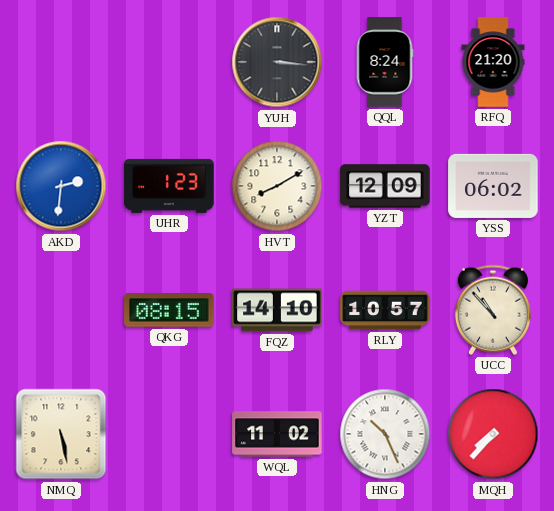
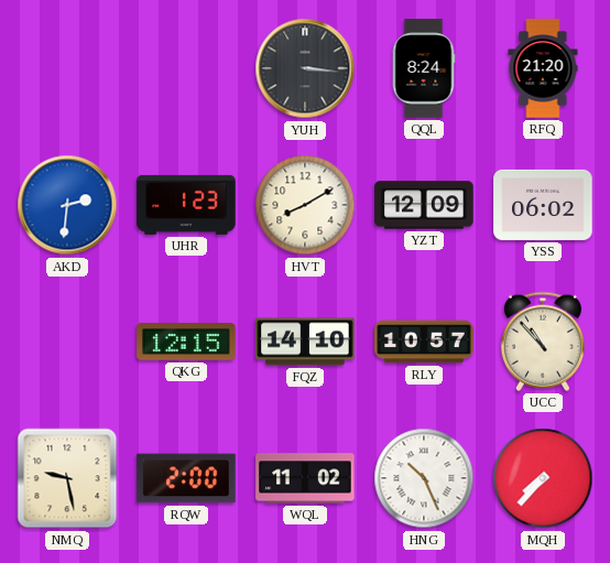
QKG: 08:15 -> 12:15
NMQ: 5:28 -> 9:28
RQW: none -> 2:00
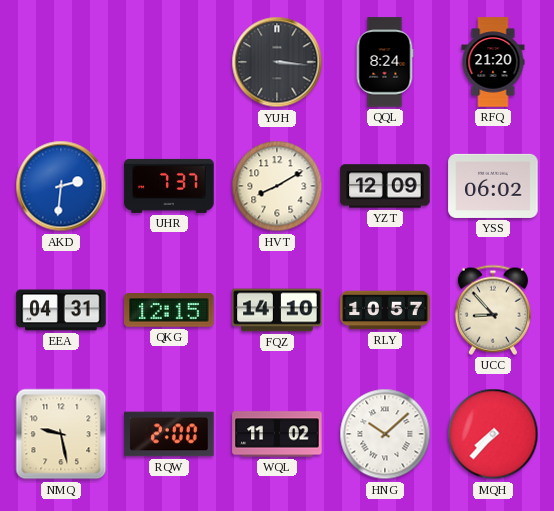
UHR: 1:23 -> 7:37
EEA: none -> 04:31
UCC: 10:53 -> 8:53
HNG: 10:26 -> 10:08
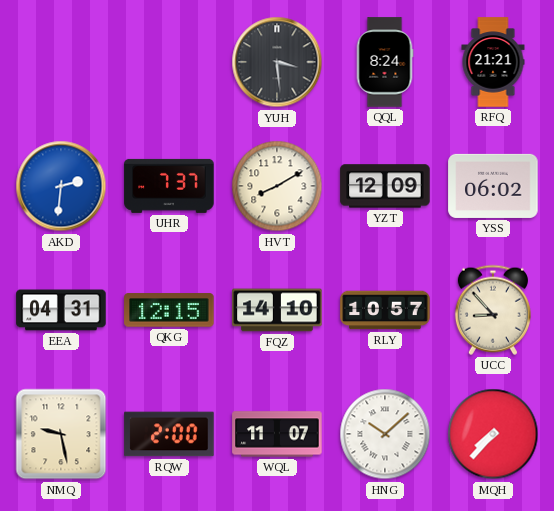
YUH: 3:16 -> 3:29
RFQ: 21:20 -> 21:21
WQL: 11:02 -> 11:07
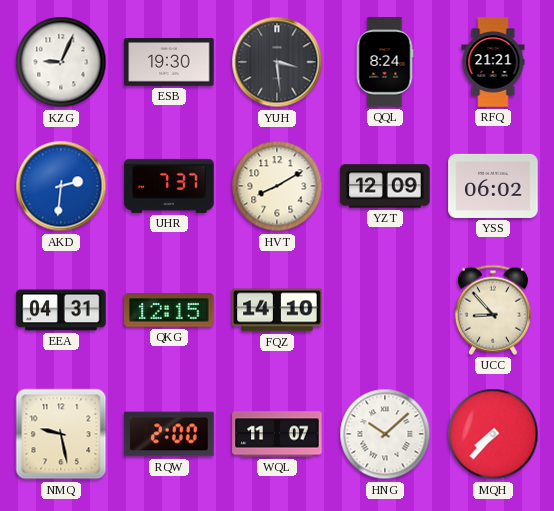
KZG: none -> 9:04
ESB: none -> 19:30
RLY: 10:57 -> none
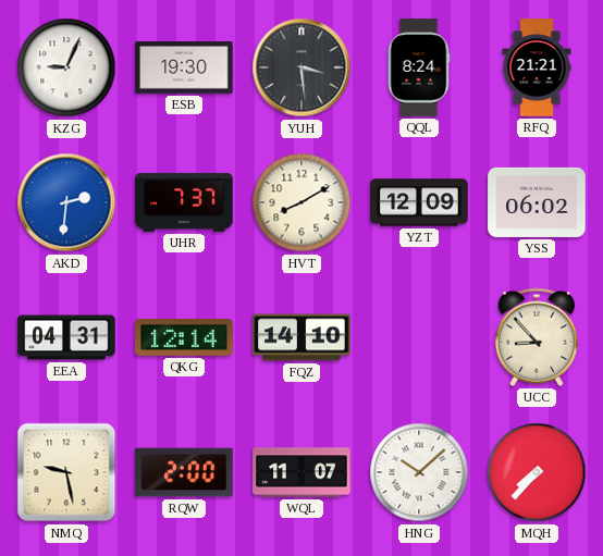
QKG: 12:15 -> 12:14
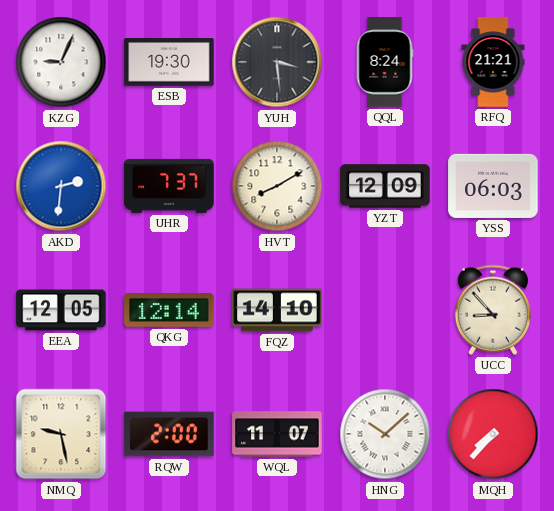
YSS: 06:02 -> 06:03
EEA: 04:31 -> 12:05
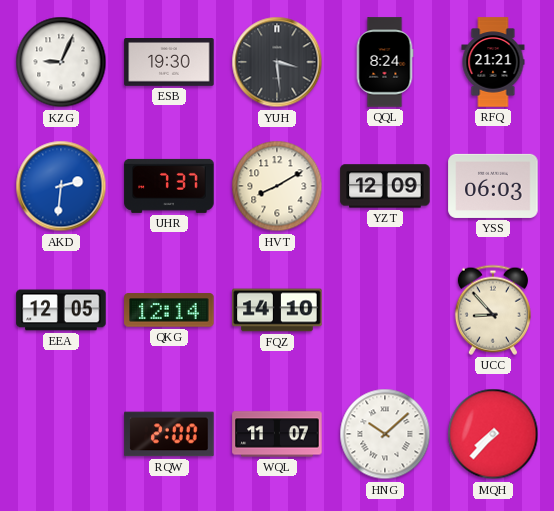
NMQ: 9:28 -> none
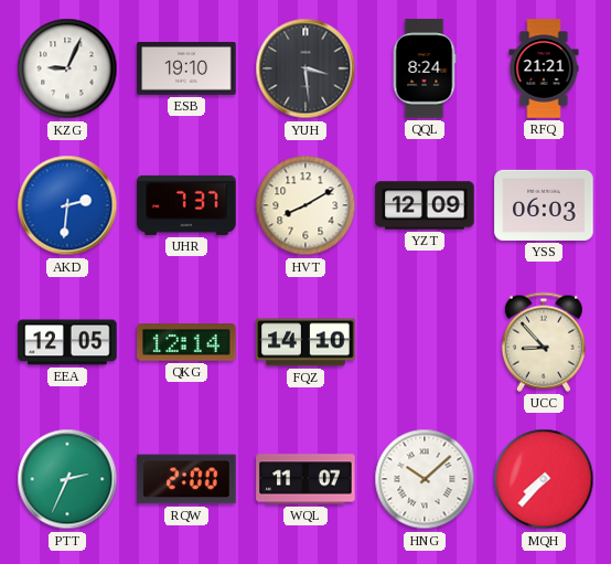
ESB: 19:30 -> 19:10
PTT: none -> 2:34
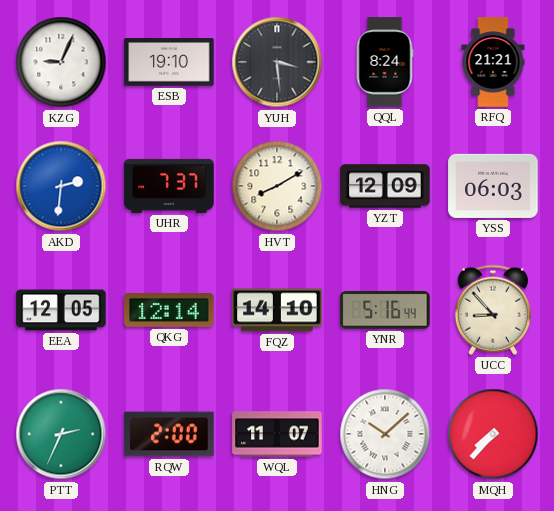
YNR: none -> 5:16
